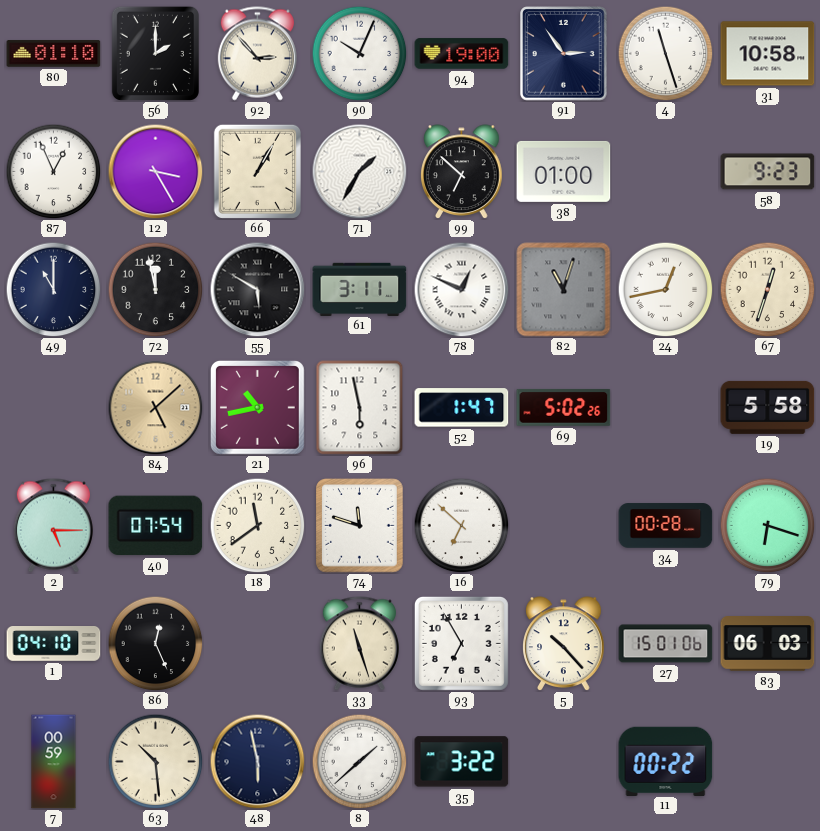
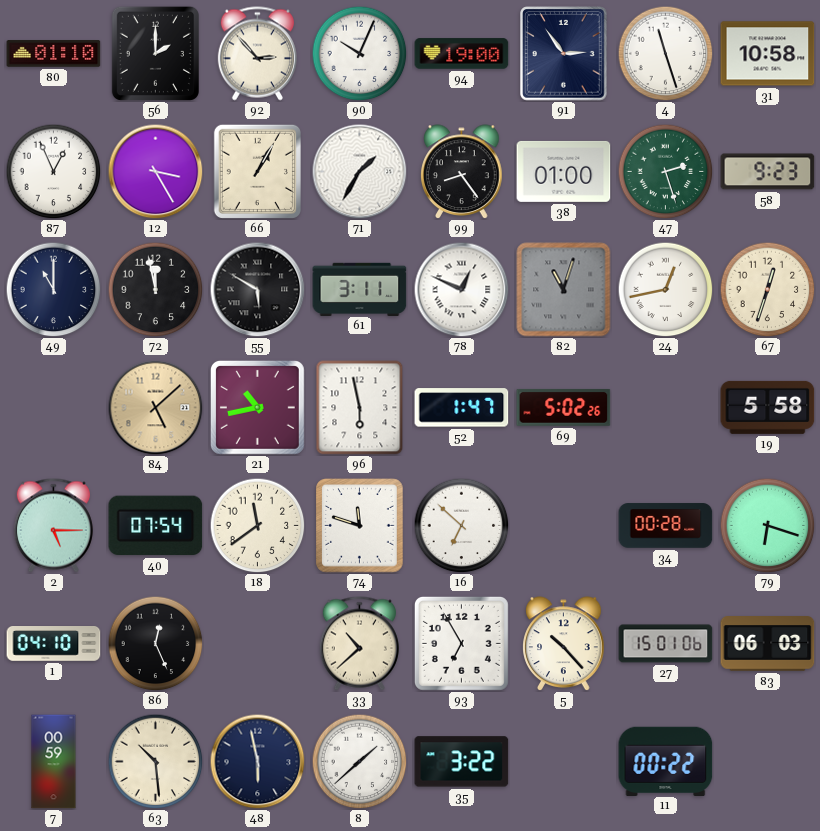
99: 6:52 -> 8:24
47: none -> 2:27
33: 11:27 -> 10:38
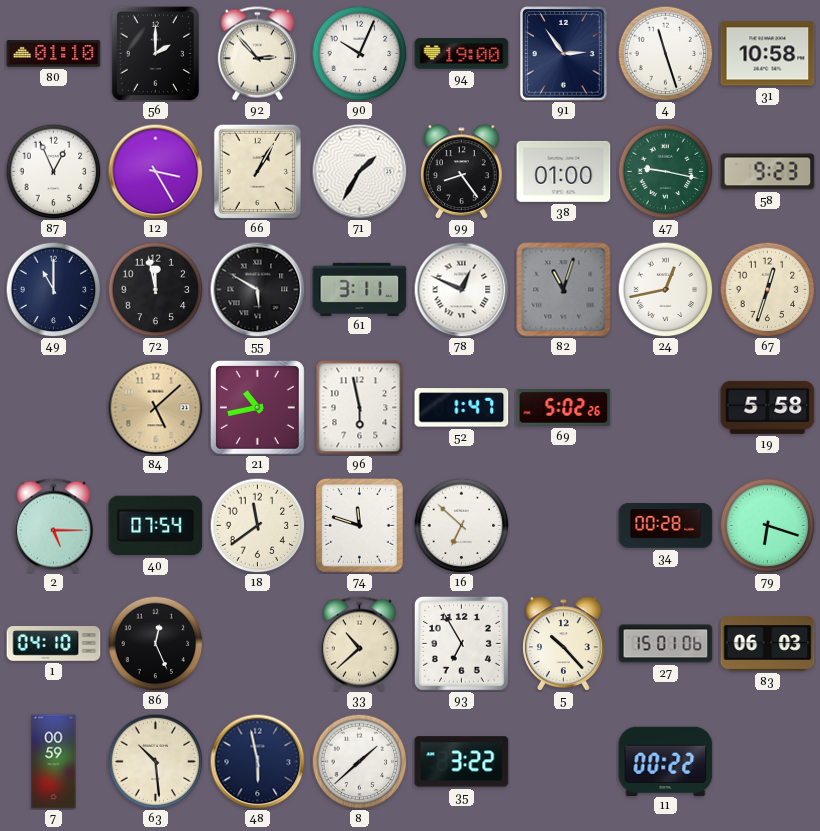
47: 2:27 -> 9:17
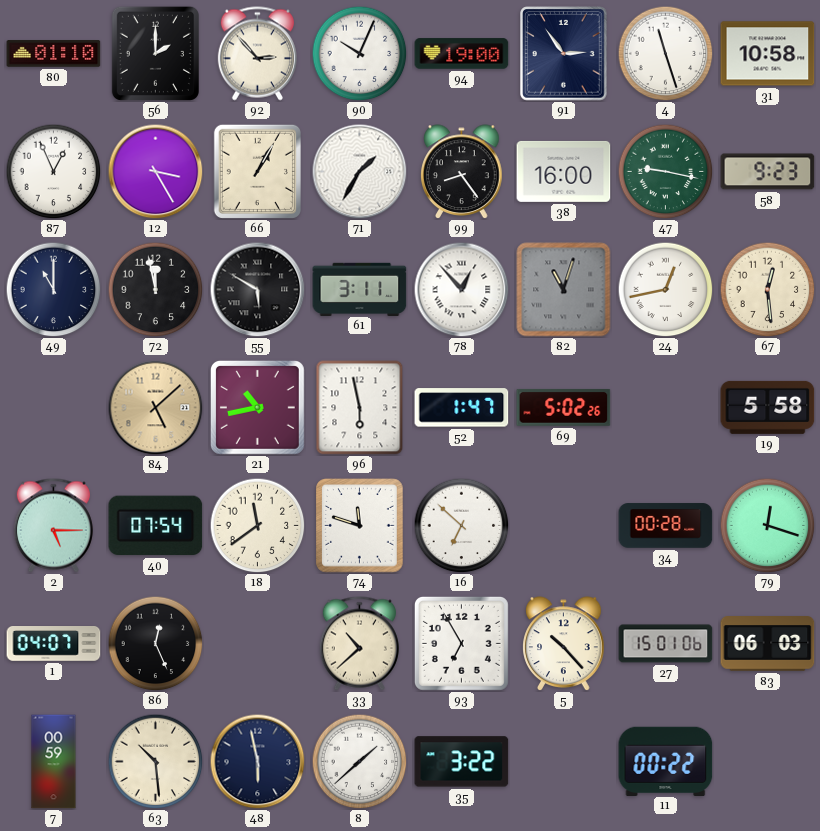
38: 01:00 -> 16:00
78: 12:49 -> 12:53
67: 12:33 -> 12:29
79: 6:18 -> 12:18
1: 04:10 -> 04:07
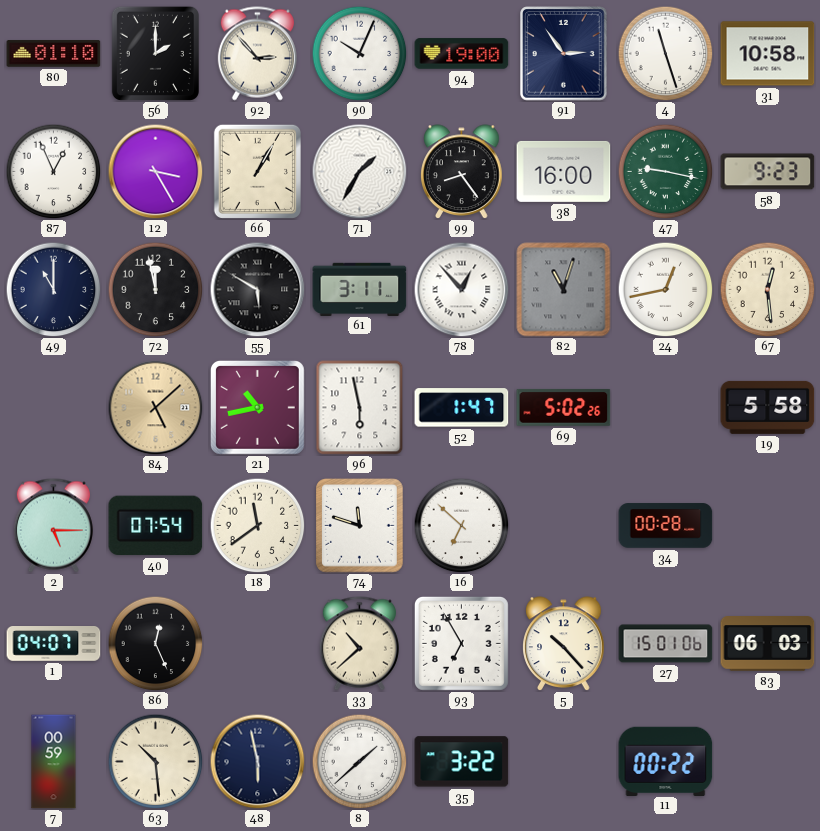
79: 12:18 -> none
